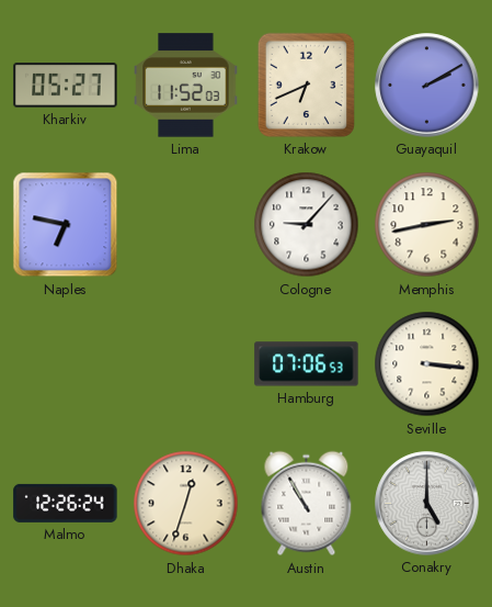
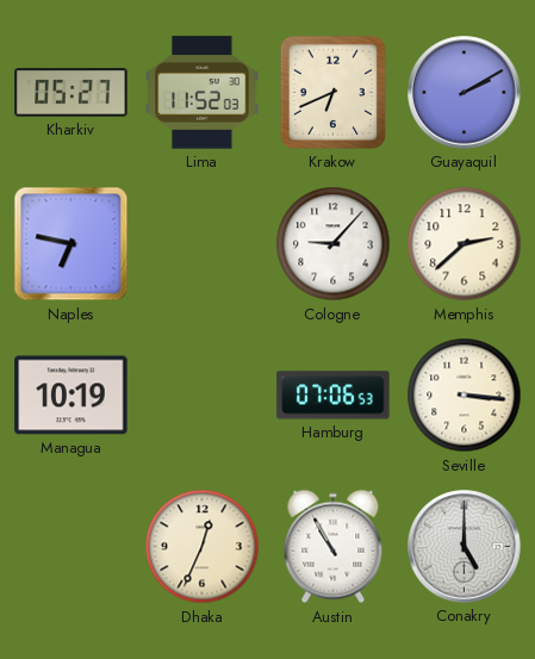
Memphis: 2:43 -> 2:38
Managua: none -> 10:19
Malmo: 12:26 -> none
Dhaka: 12:33 -> 12:34
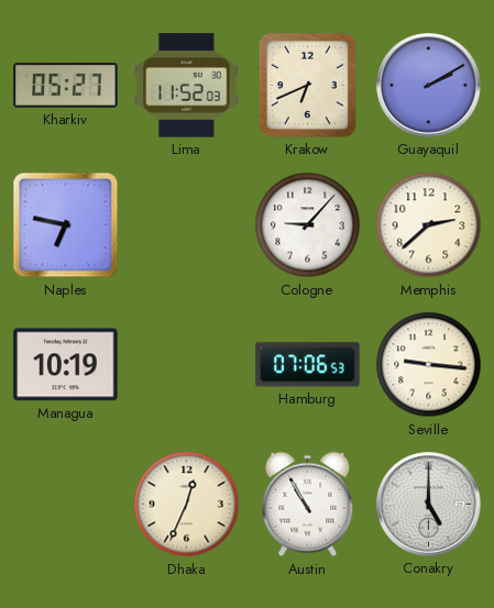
Seville: 3:16 -> 9:16
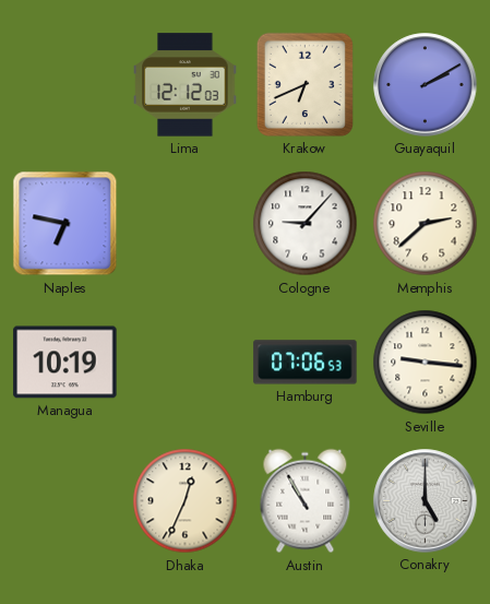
Kharkiv: 05:27 -> none
Lima: 11:52 -> 12:12
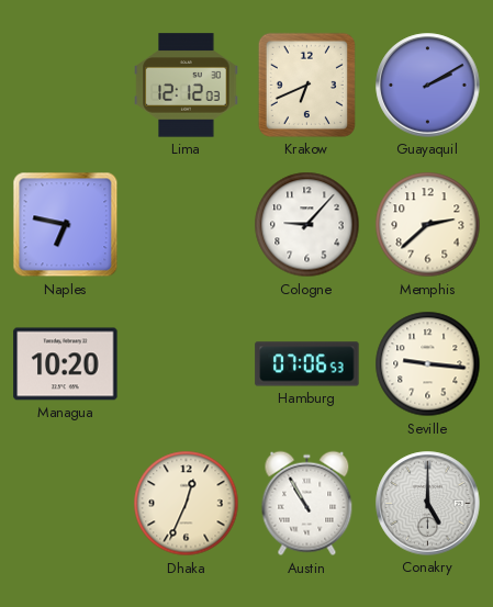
Managua: 10:19 -> 10:20
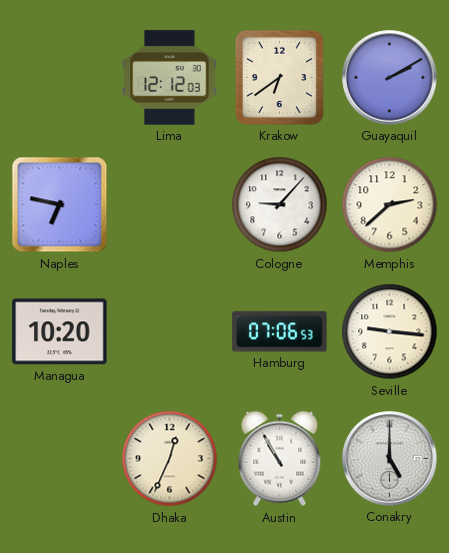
Krakow: 6:41 -> 6:39
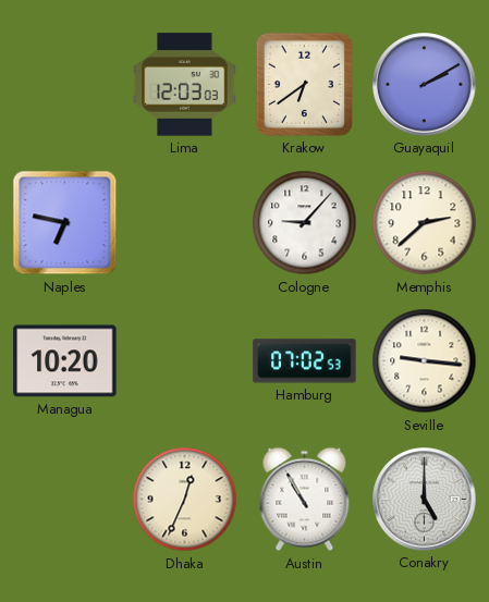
Lima: 12:12 -> 12:03
Hamburg: 07:06 -> 07:02
